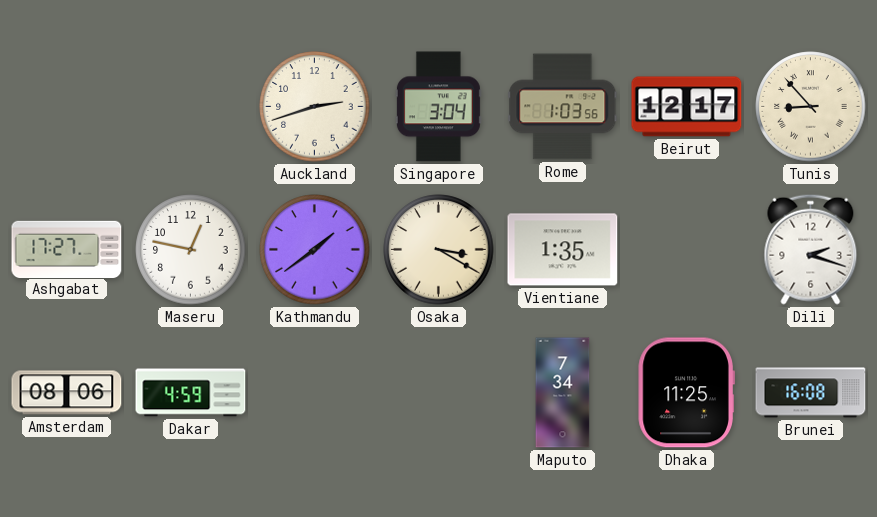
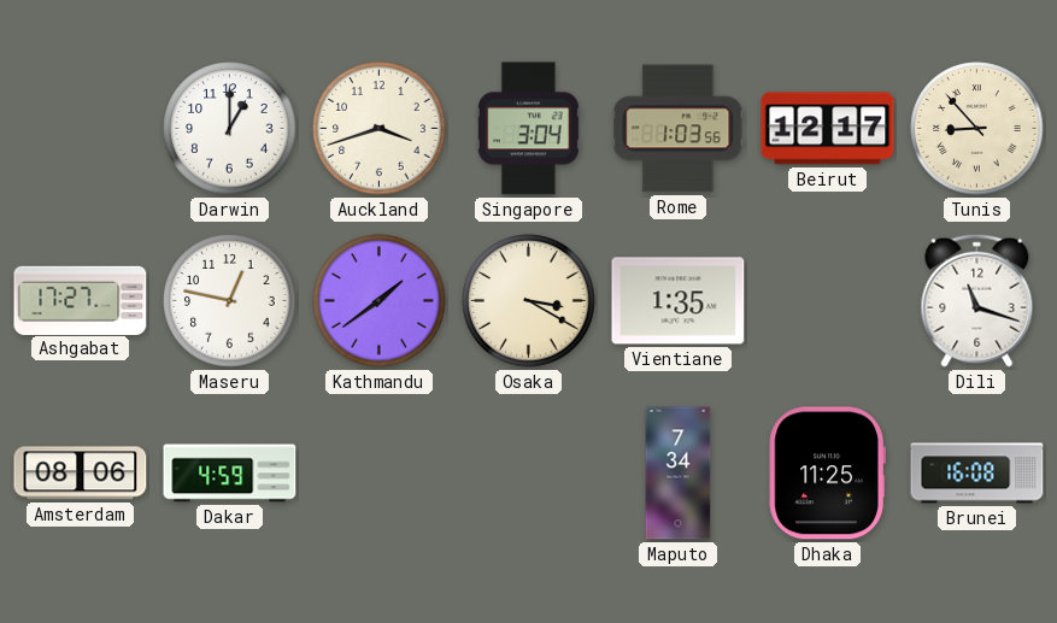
Darwin: none -> 1:00
Auckland: 2:42 -> 3:42
Dili: 2:18 -> 11:18
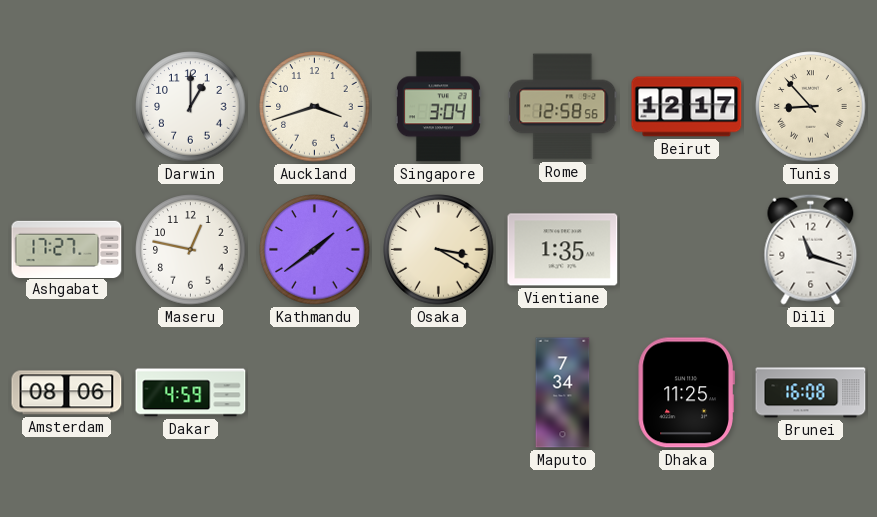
Rome: 1:03 -> 12:58
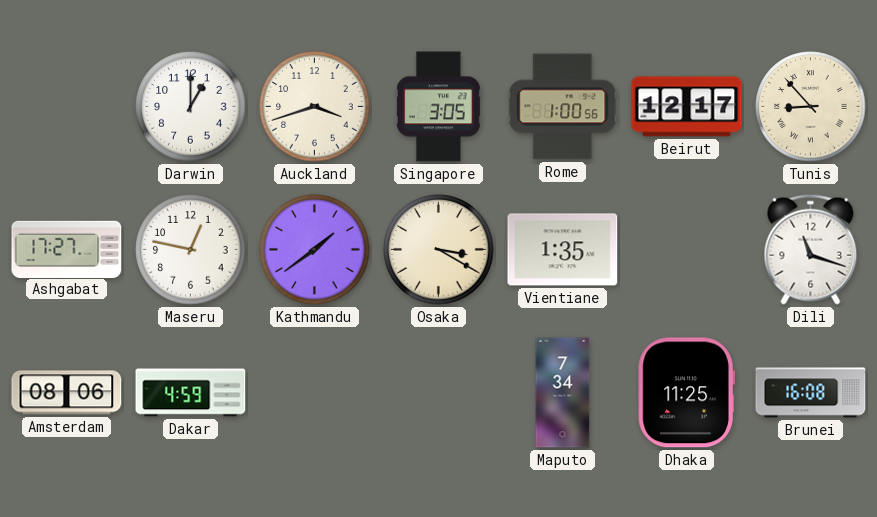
Singapore: 3:04 -> 3:05
Rome: 12:58 -> 1:00
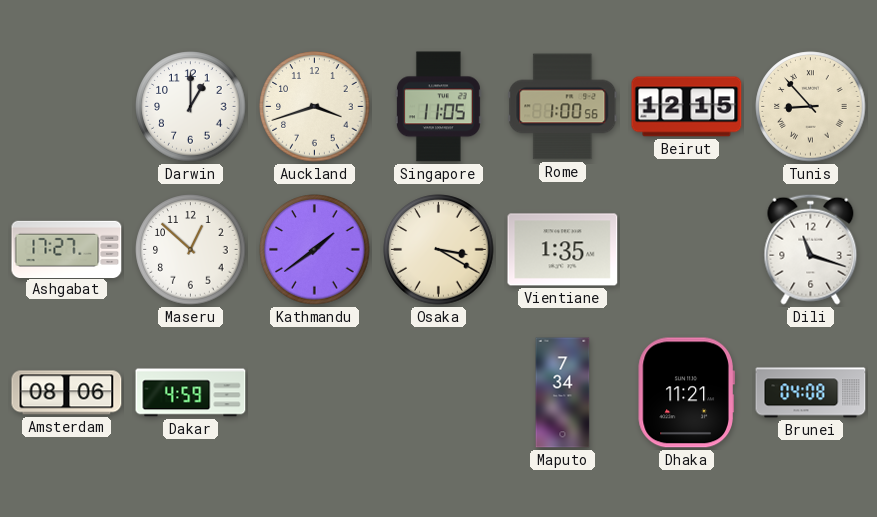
Singapore: 3:05 -> 11:05
Beirut: 12:17 -> 12:15
Maseru: 12:47 -> 12:52
Dhaka: 11:25 -> 11:21
Brunei: 16:08 -> 04:08
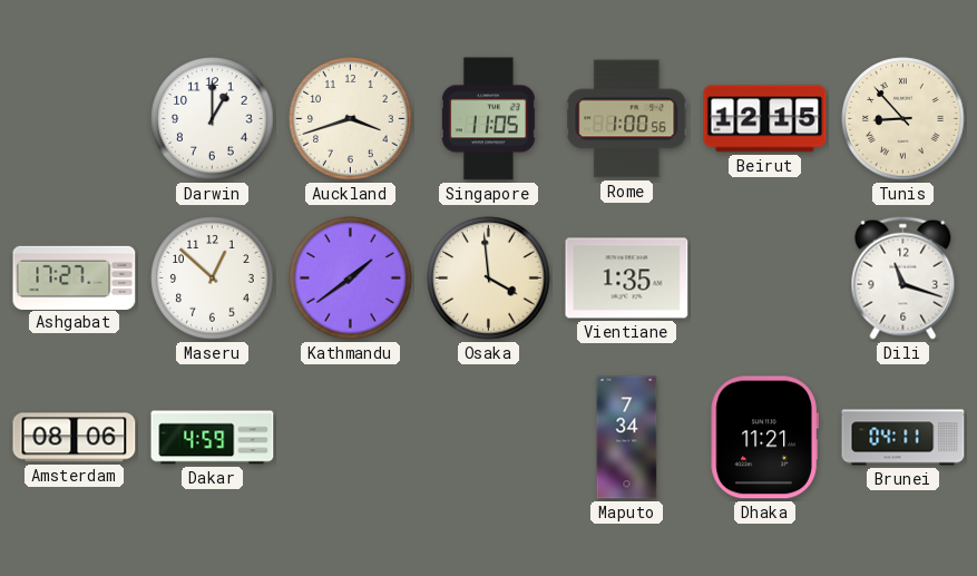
Osaka: 3:20 -> 3:59
Brunei: 04:08 -> 04:11
